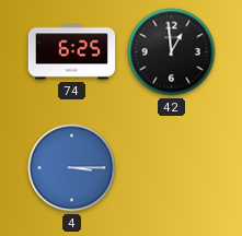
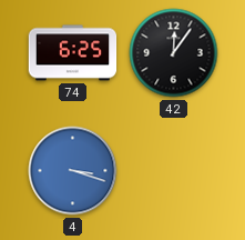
42: 12:59 -> 12:06
4: 3:15 -> 3:18
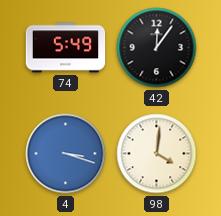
74: 6:25 -> 5:49
98: none -> 4:01
